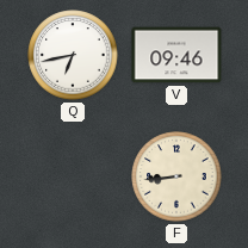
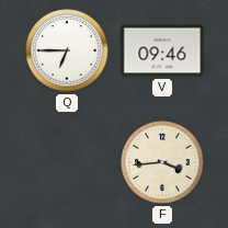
Q: 6:43 -> 6:45
F: 8:44 -> 3:44
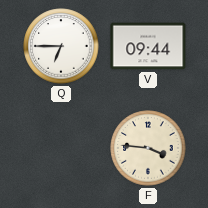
V: 09:46 -> 09:44
F: 3:44 -> 3:46
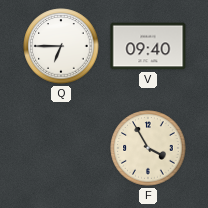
V: 09:44 -> 09:40
F: 3:46 -> 3:55
